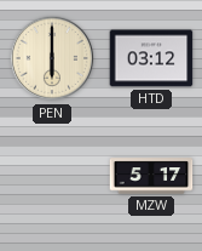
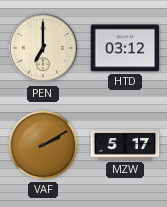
PEN: 6:00 -> 7:00
VAF: none -> 2:10
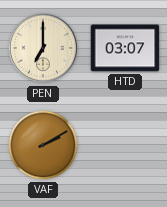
HTD: 03:12 -> 03:07
MZW: 5:17 -> none
